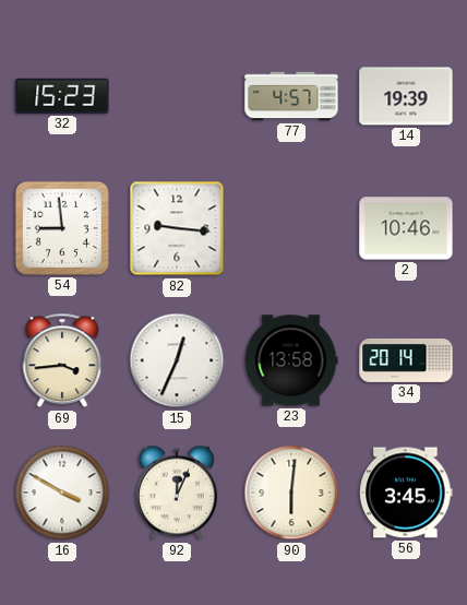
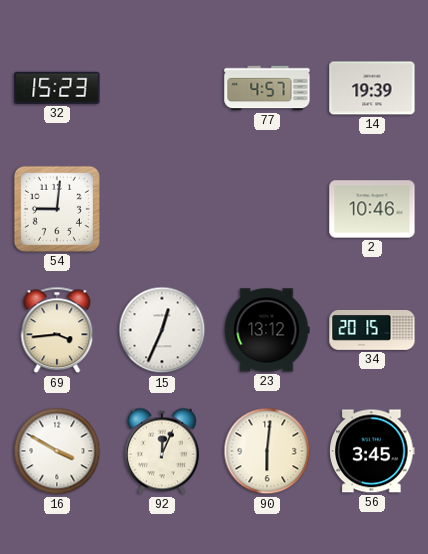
54: 8:59 -> 9:01
82: 9:16 -> none
23: 13:58 -> 13:12
34: 20:14 -> 20:15
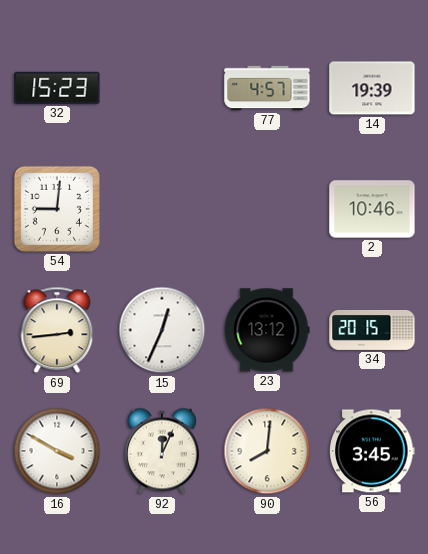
69: 3:44 -> 2:44
90: 6:01 -> 8:01
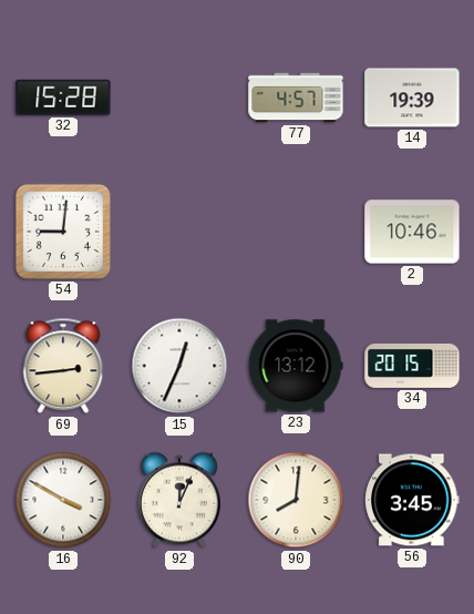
32: 15:23 -> 15:28
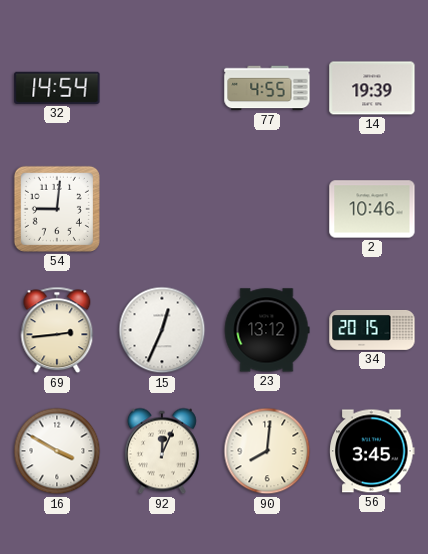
32: 15:28 -> 14:54
77: 4:57 -> 4:55
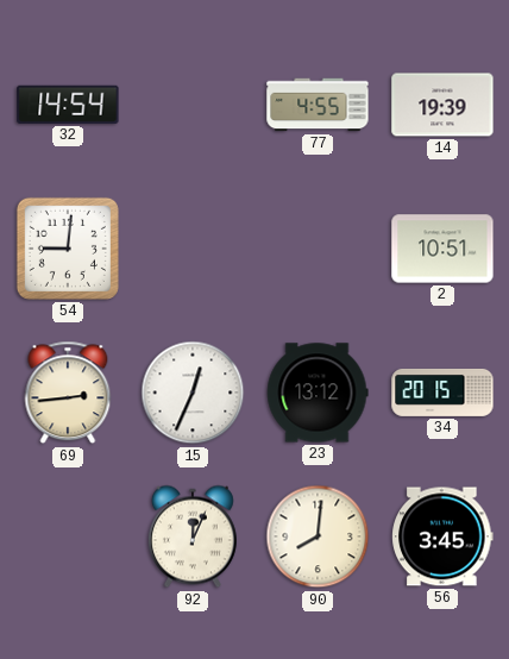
2: 10:46 -> 10:51
16: 3:50 -> none
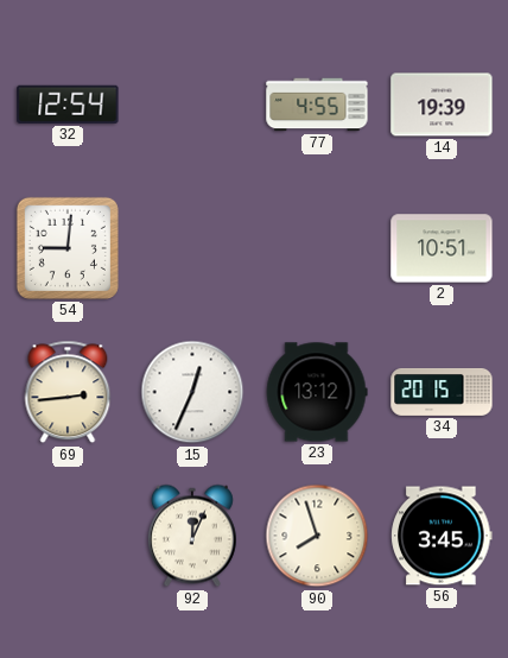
32: 14:54 -> 12:54
90: 8:01 -> 7:57
